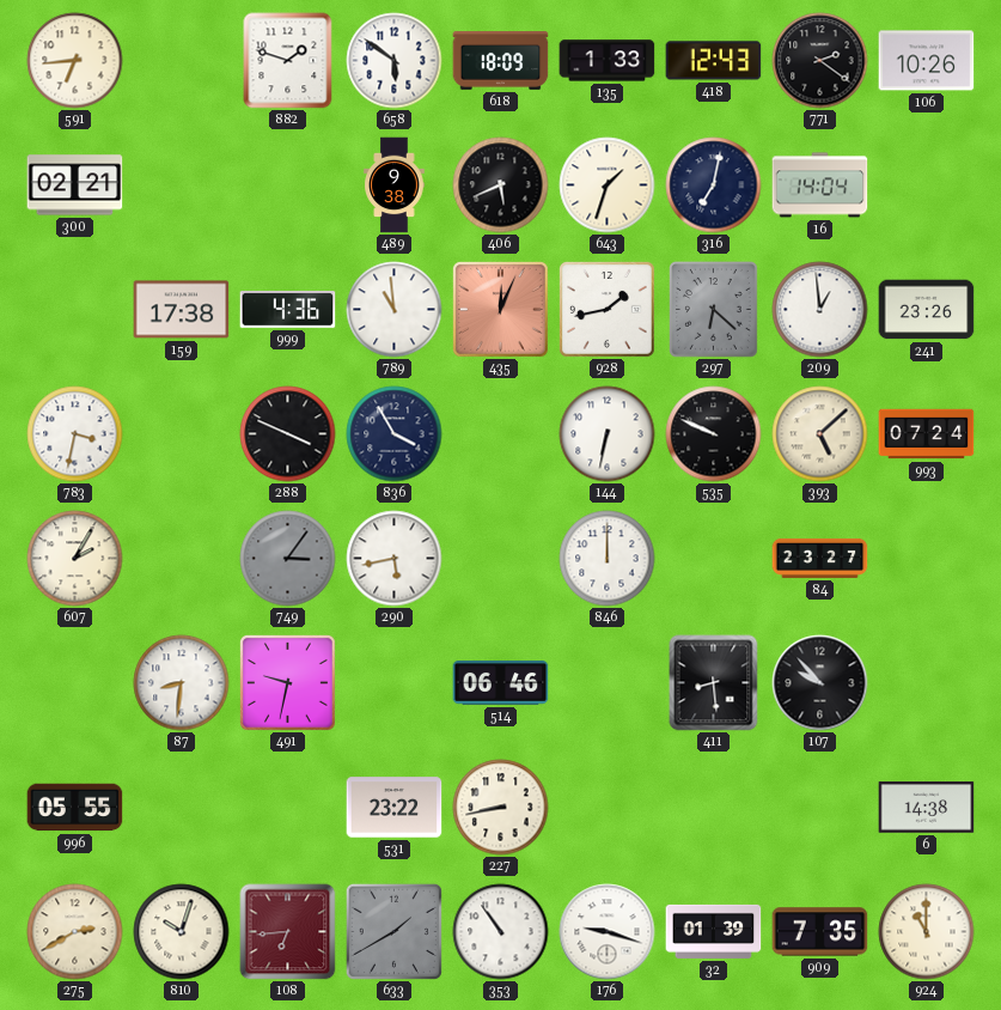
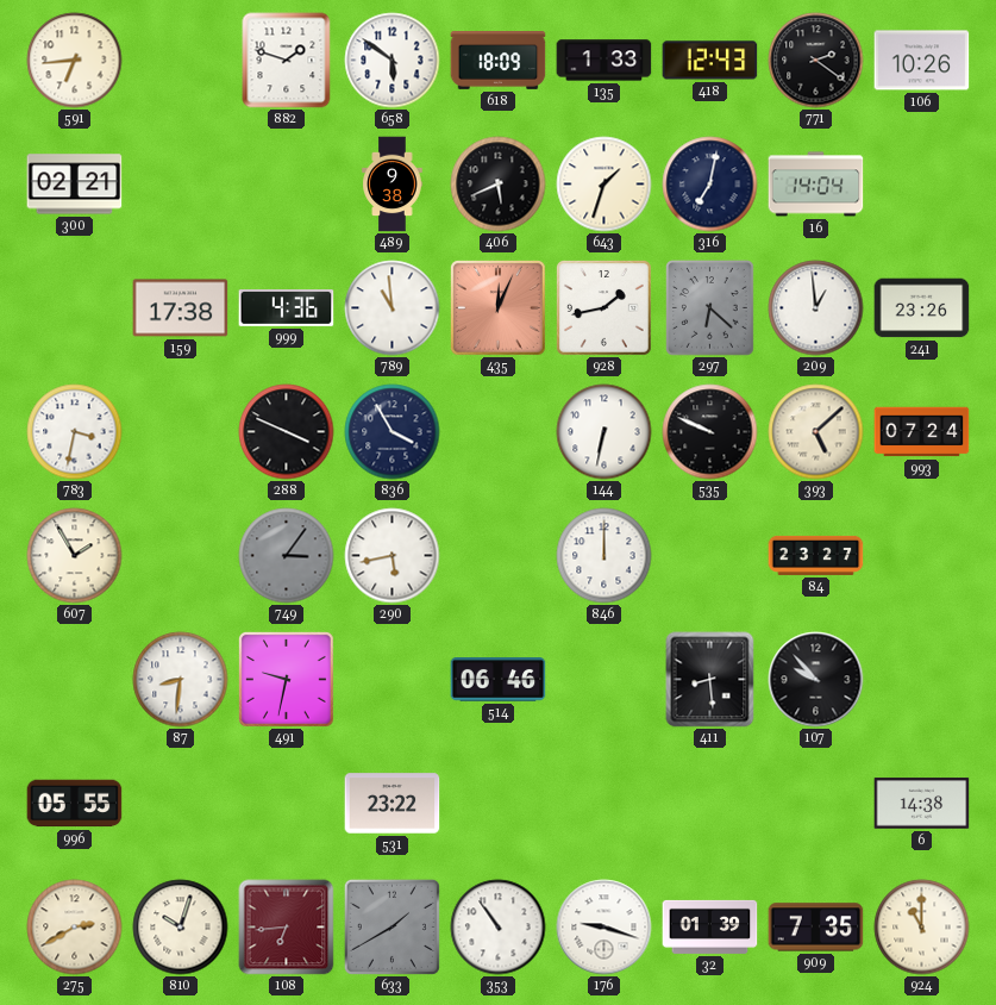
607: 2:05 -> 1:55
227: 8:43 -> none
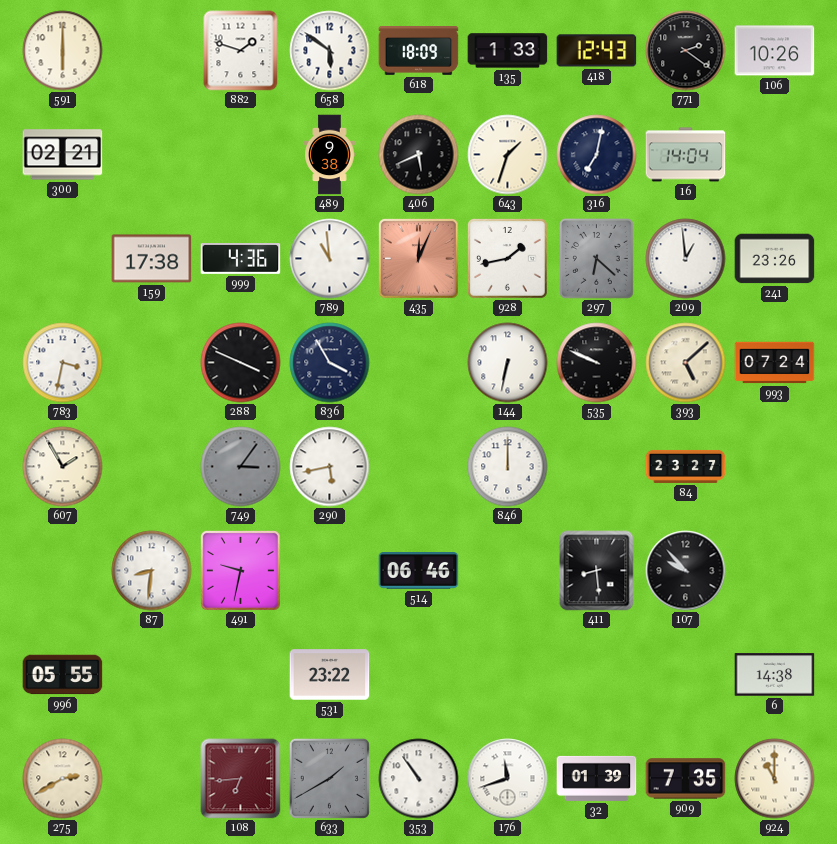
591: 6:44 -> 6:00
810: 10:03 -> none
176: 9:18 -> 11:42
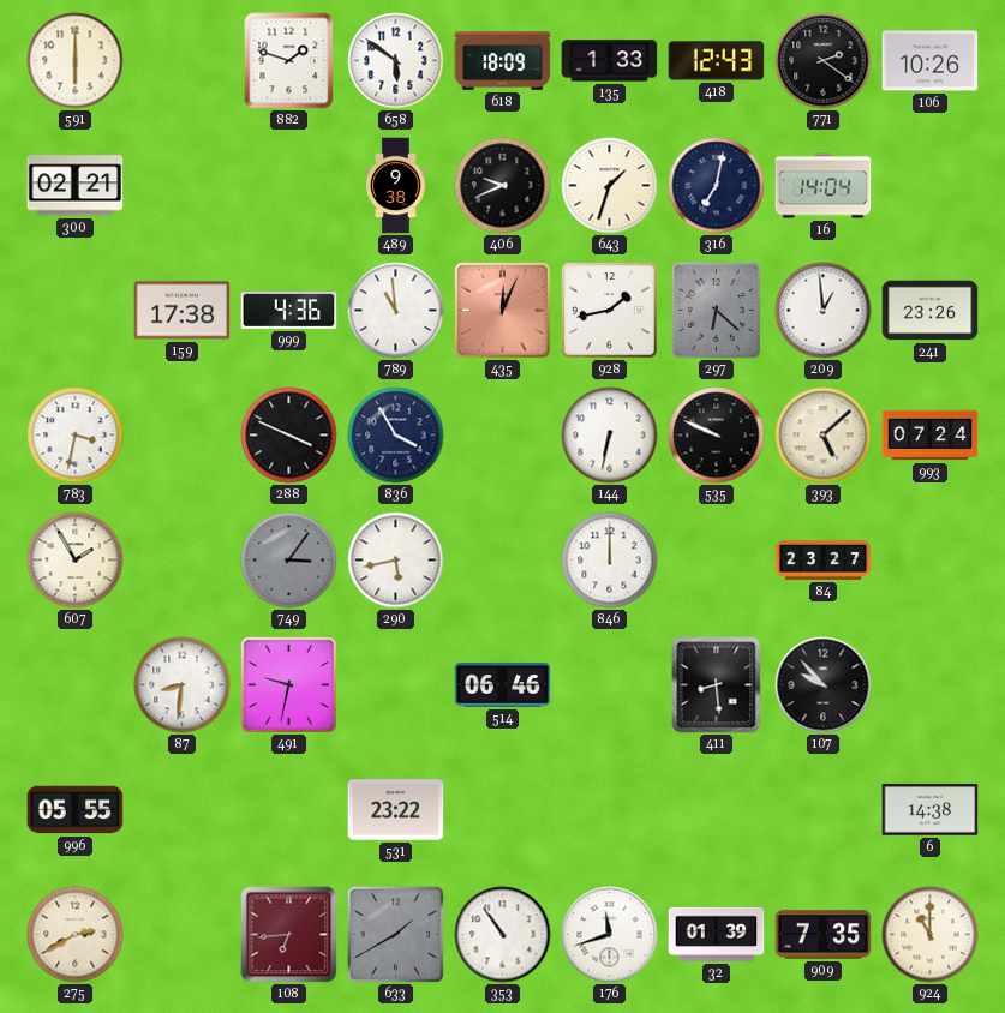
406: 5:41 -> 9:41
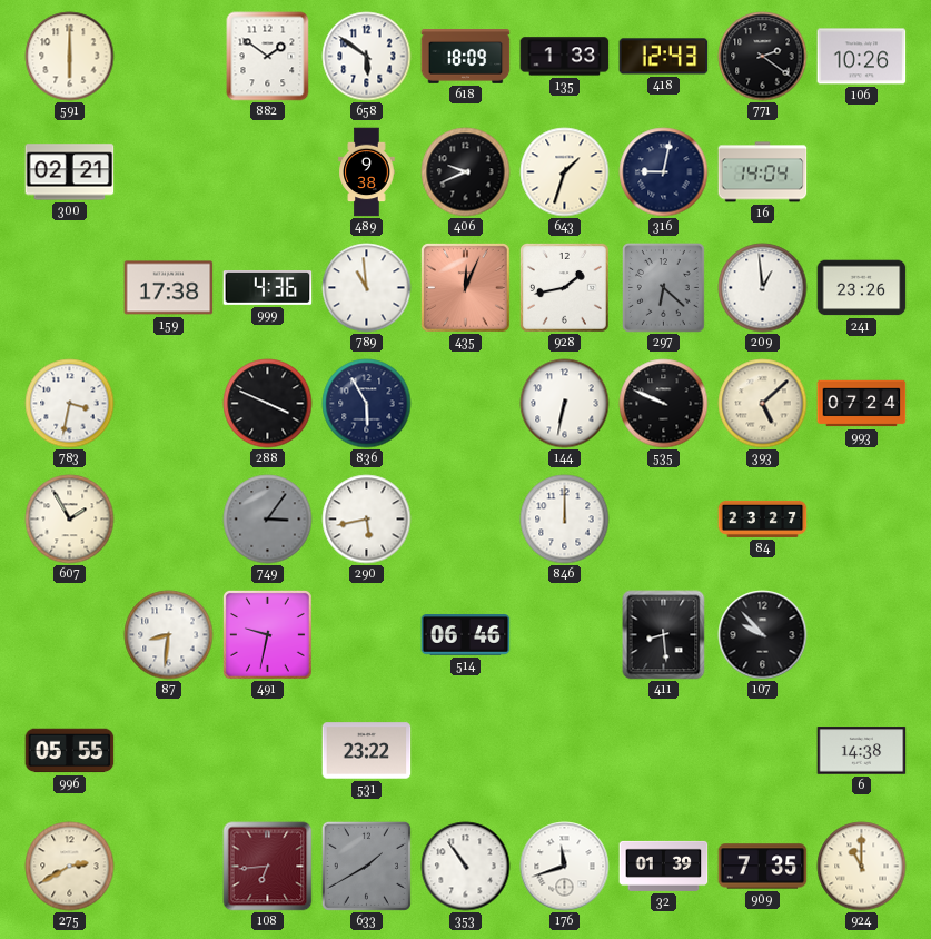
882: 1:48 -> 1:51
316: 7:02 -> 9:02
836: 3:55 -> 5:55
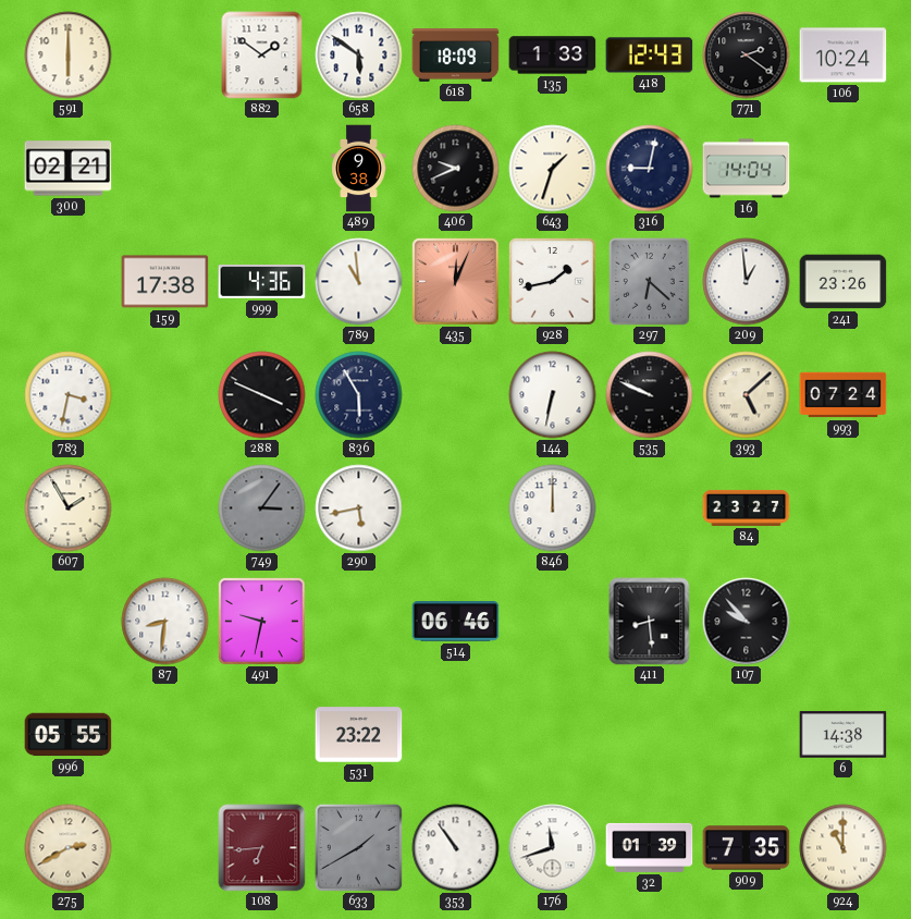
106: 10:26 -> 10:24
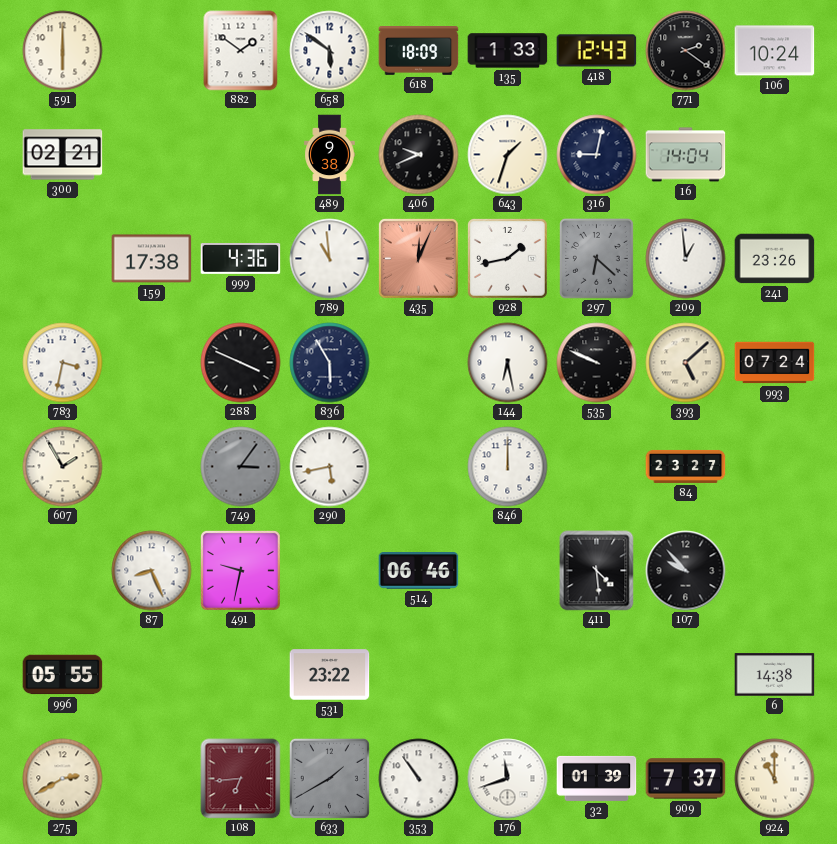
144: 6:32 -> 6:28
87: 8:31 -> 8:26
411: 8:29 -> 4:29
909: 7:35 -> 7:37
